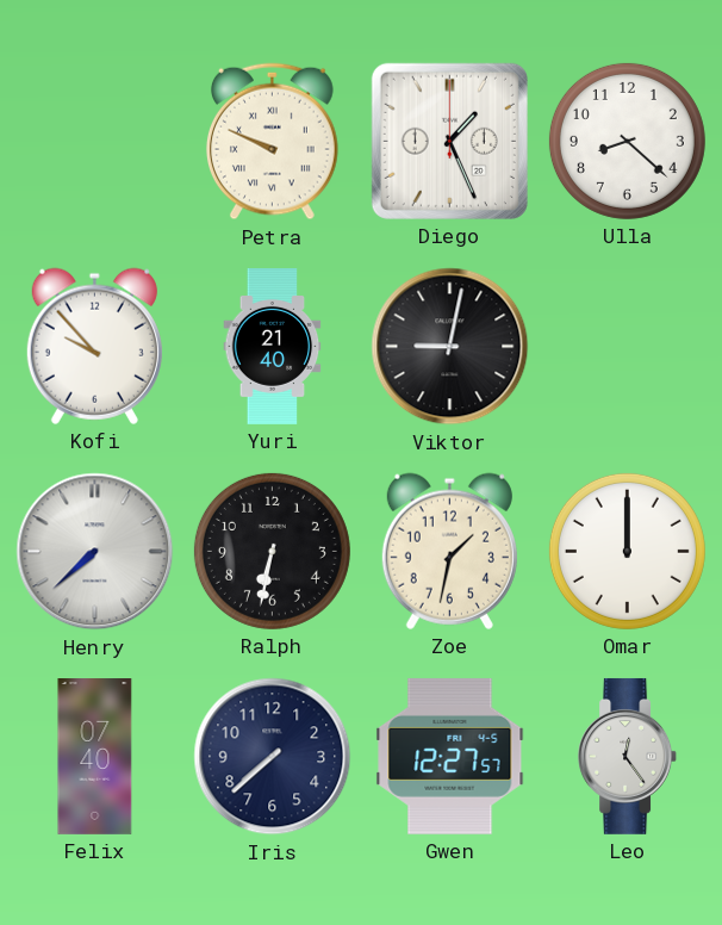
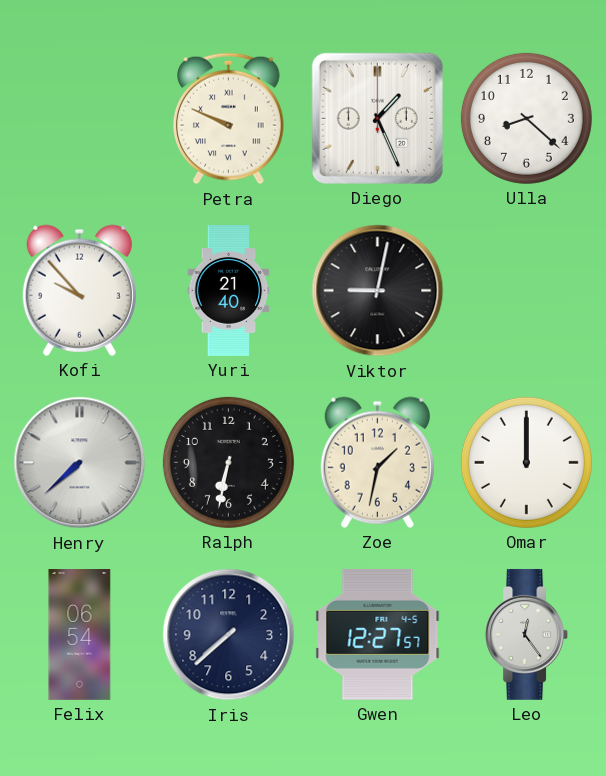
Felix: 07:40 -> 06:54
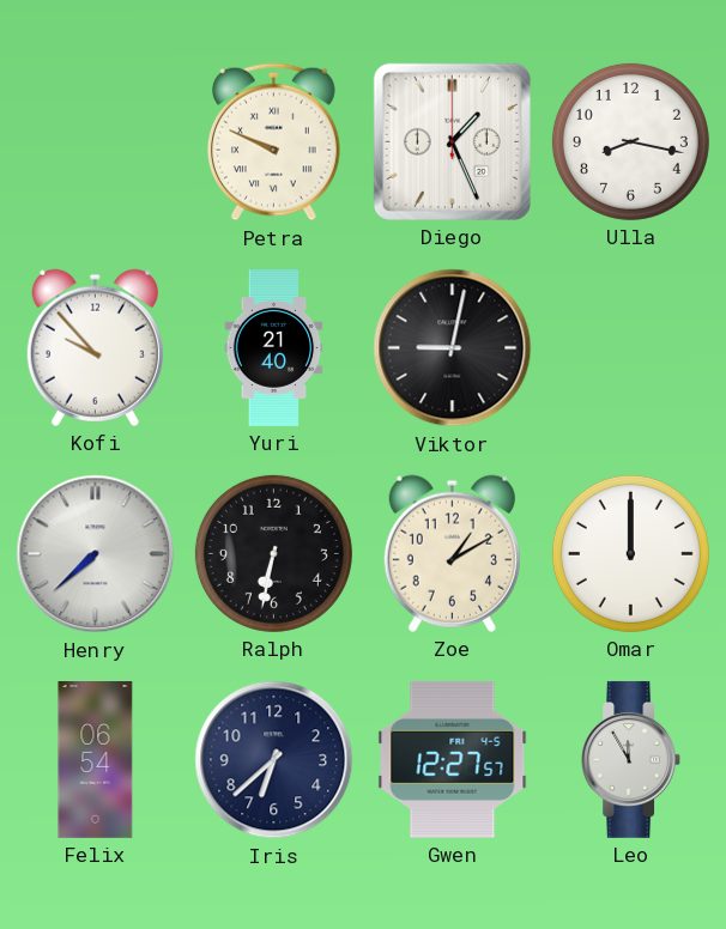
Ulla: 8:22 -> 8:17
Zoe: 1:32 -> 1:10
Iris: 7:38 -> 6:38
Leo: 12:24 -> 11:55
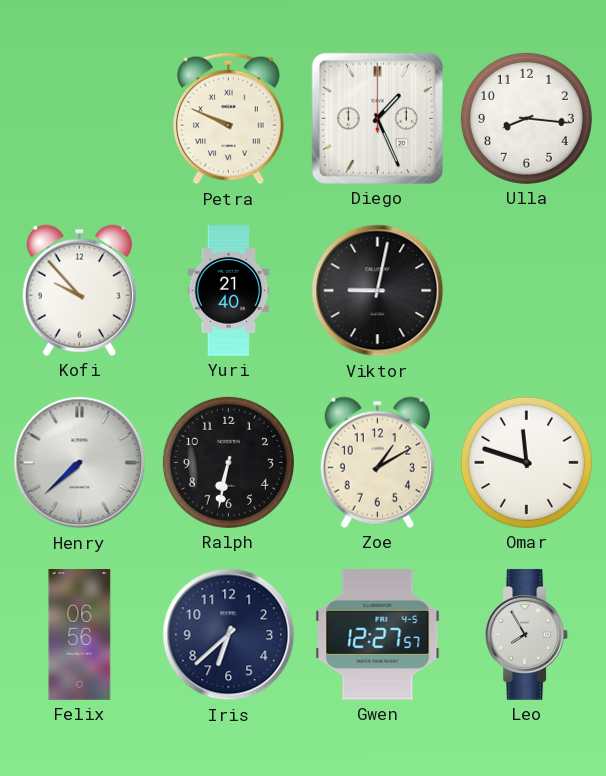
Ulla: 8:17 -> 8:16
Omar: 12:00 -> 11:48
Felix: 06:54 -> 06:56
Leo: 11:55 -> 7:55
